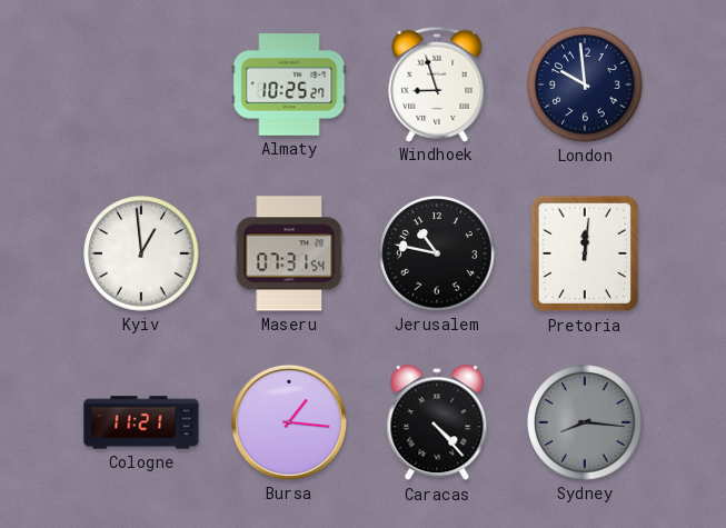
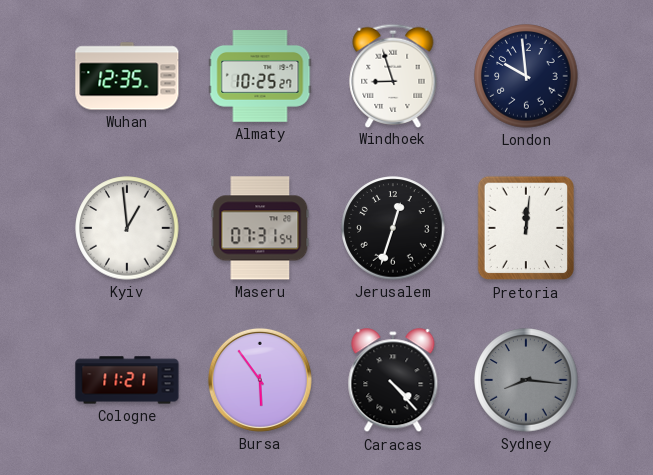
Wuhan: none -> 12:35
Jerusalem: 10:47 -> 12:33
Bursa: 1:16 -> 5:54
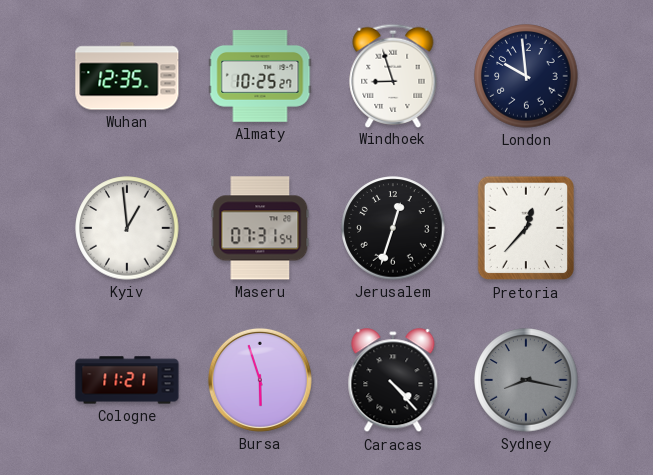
Pretoria: 12:01 -> 12:37
Bursa: 5:54 -> 5:57
Sydney: 8:16 -> 8:17
